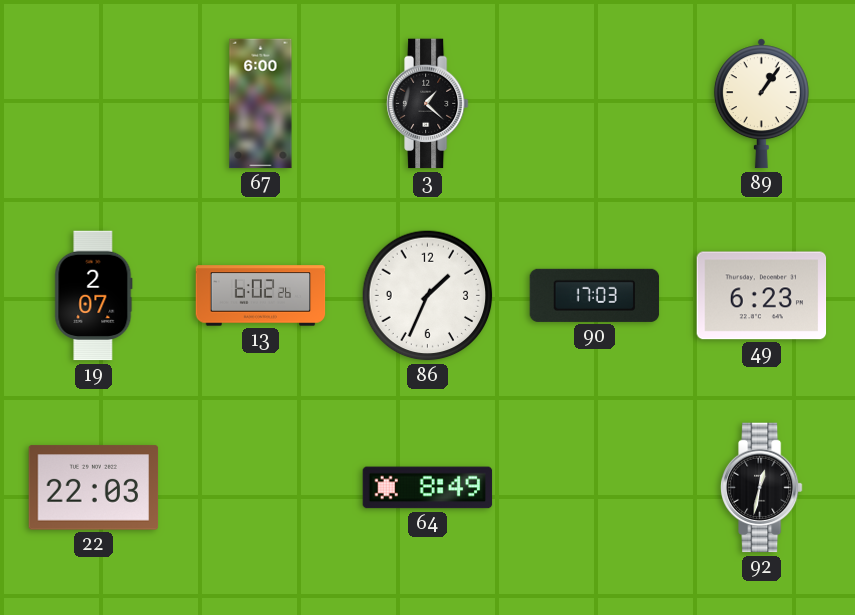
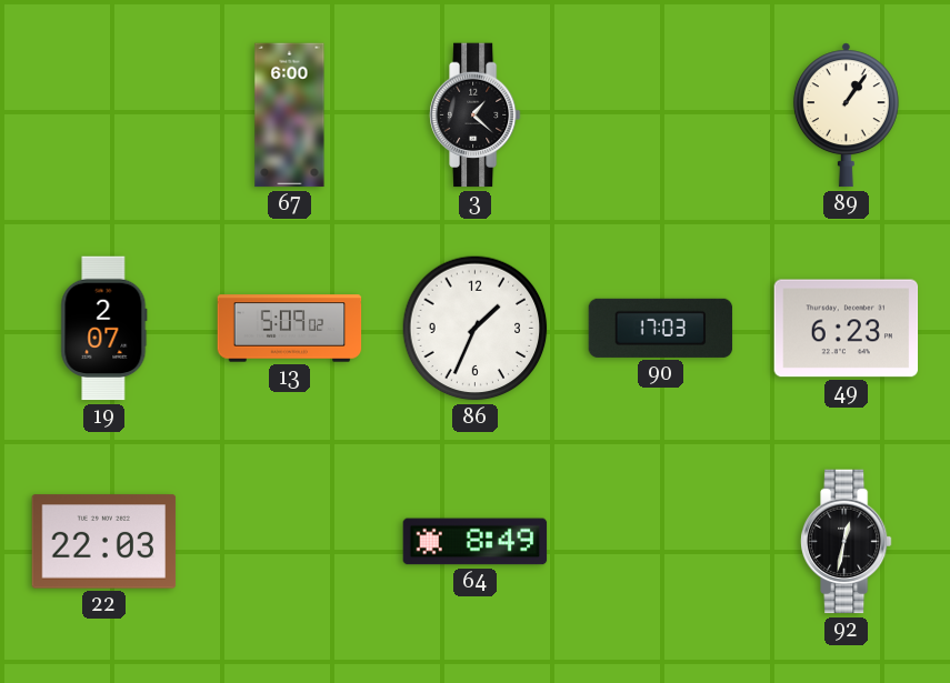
13: 6:02 -> 5:09
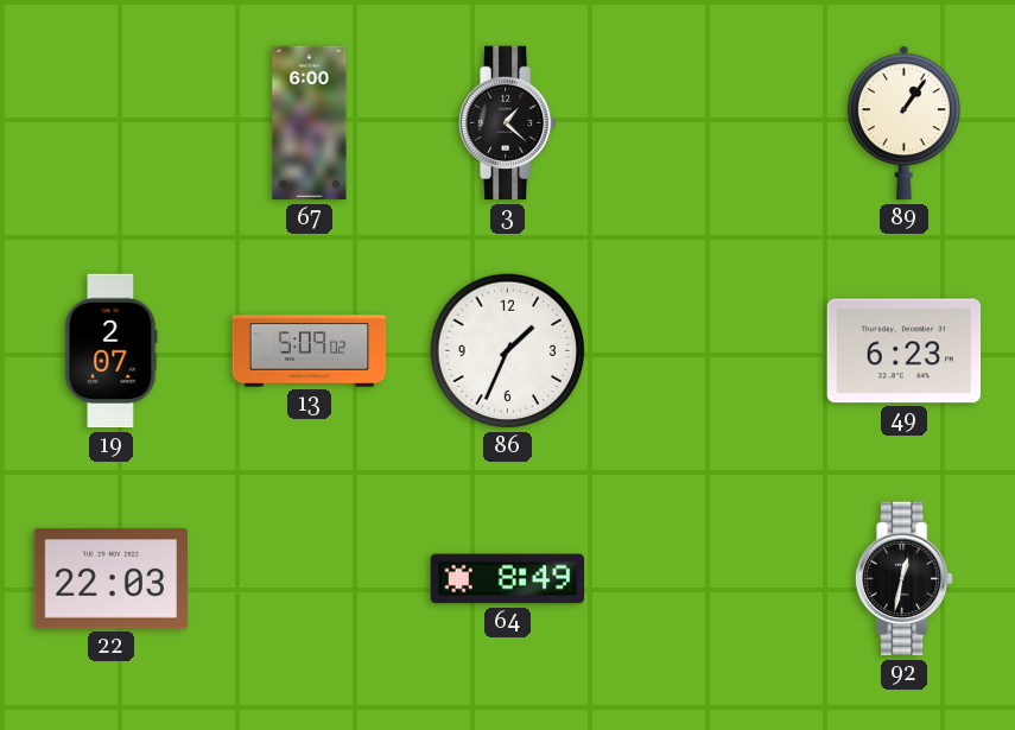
90: 17:03 -> none
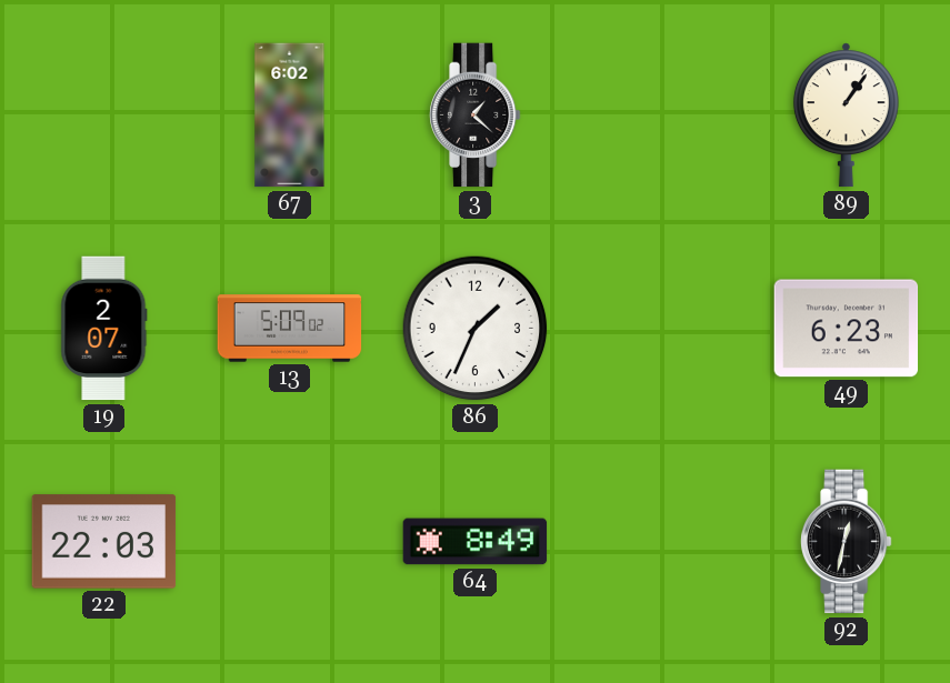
67: 6:00 -> 6:02
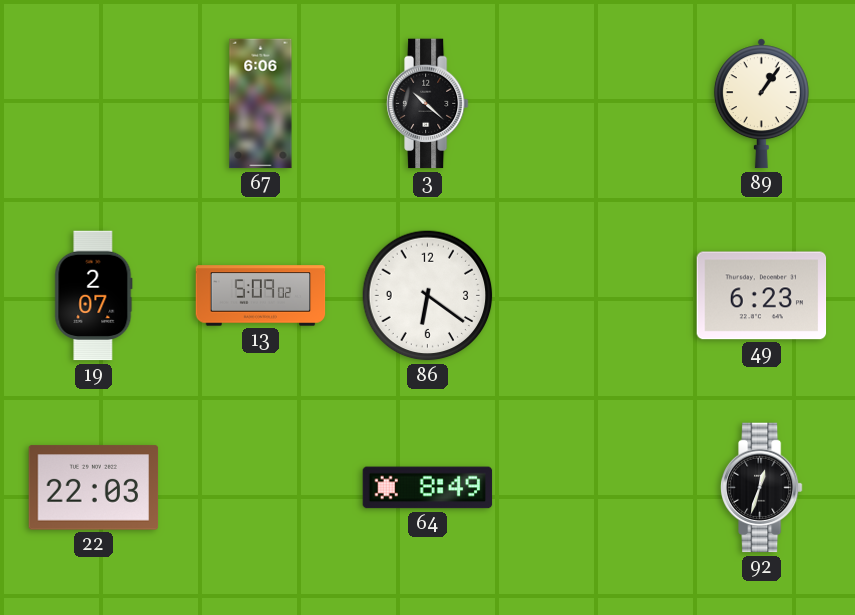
67: 6:02 -> 6:06
3: 1:22 -> 10:22
86: 1:34 -> 6:21
92: 12:32 -> 12:33
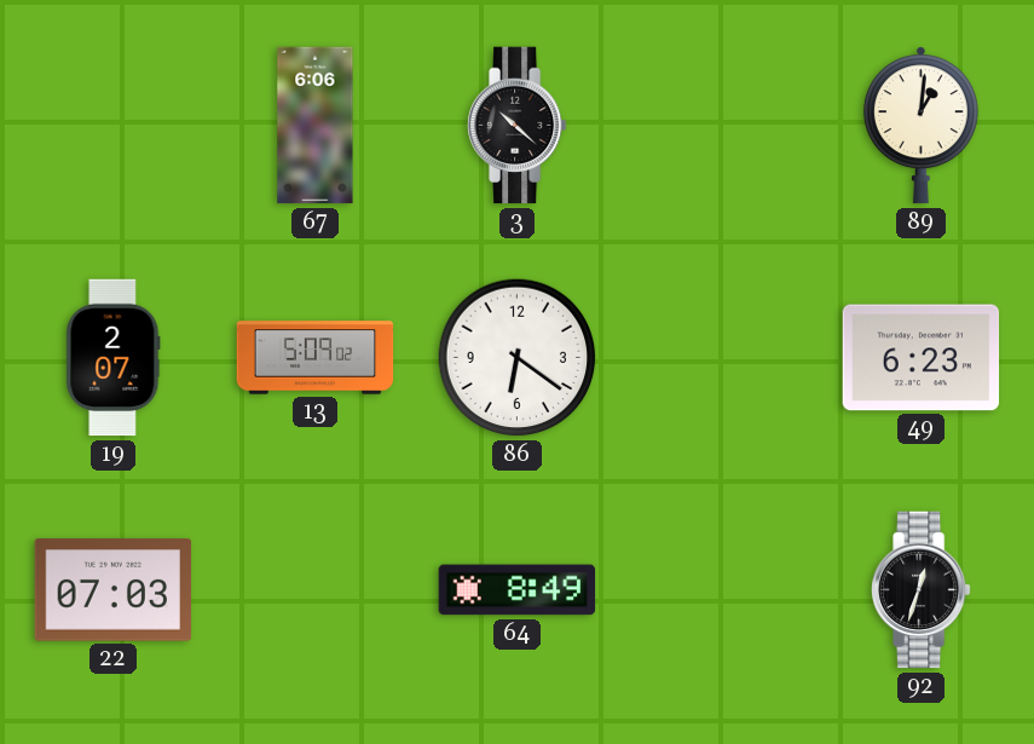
89: 1:06 -> 1:01
22: 22:03 -> 07:03
